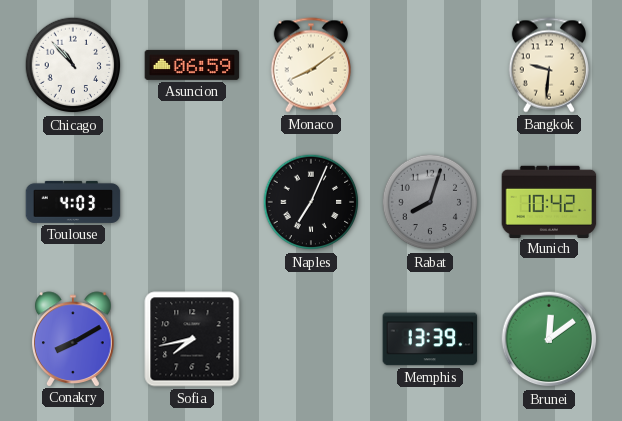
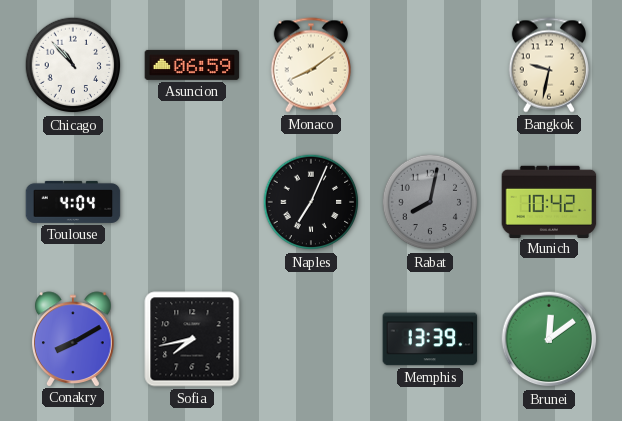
Bangkok: 9:31 -> 9:32
Toulouse: 4:03 -> 4:04
Rabat: 8:03 -> 8:02
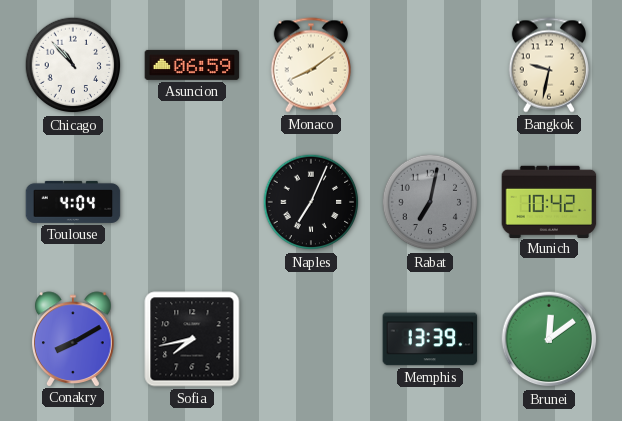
Rabat: 8:02 -> 7:02
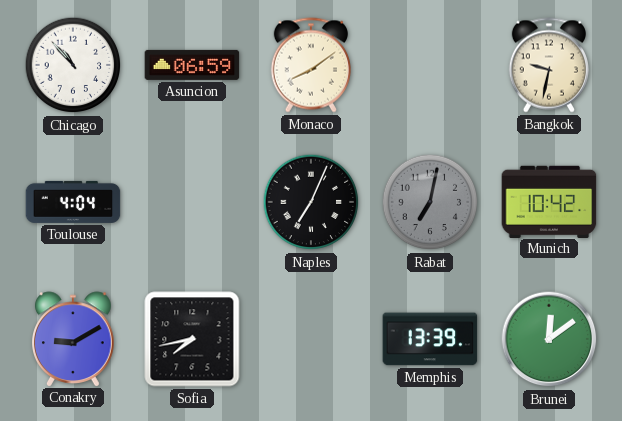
Conakry: 8:10 -> 9:10
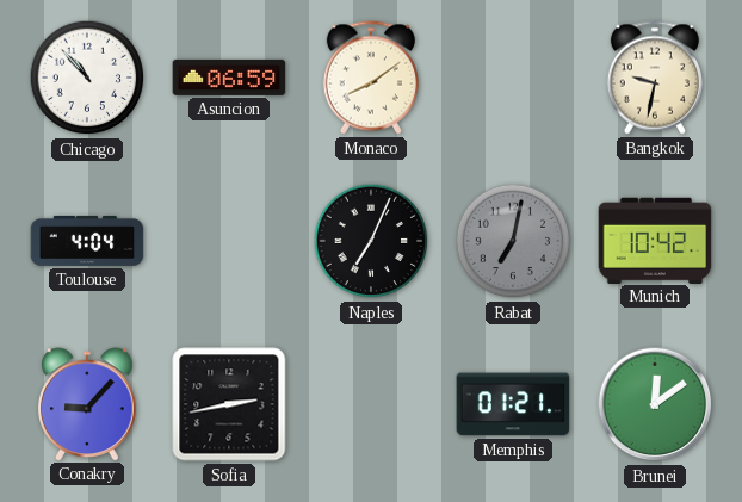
Conakry: 9:10 -> 9:07
Sofia: 7:43 -> 2:43
Memphis: 13:39 -> 01:21
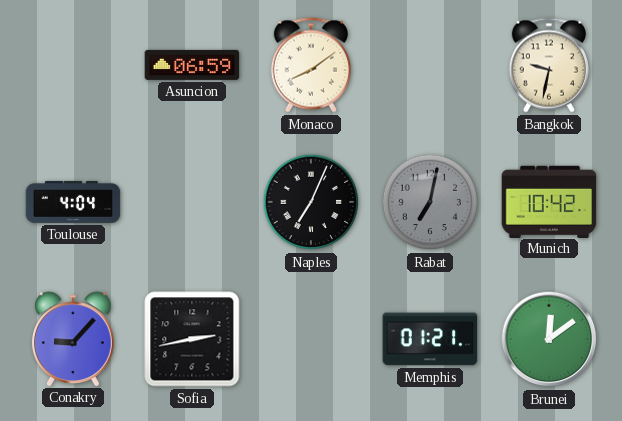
Chicago: 10:53 -> none
